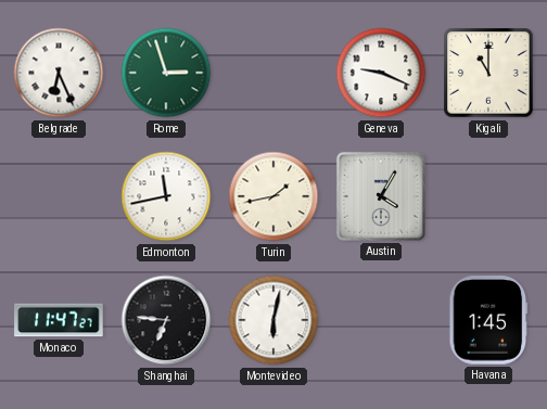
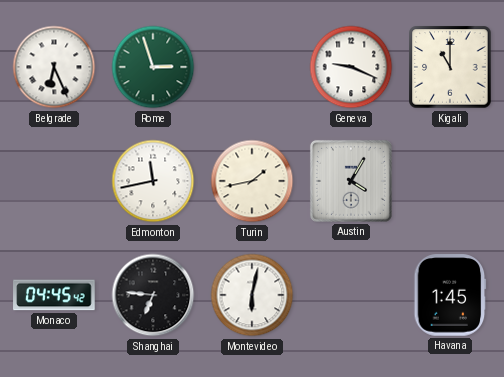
Monaco: 11:47 -> 04:45
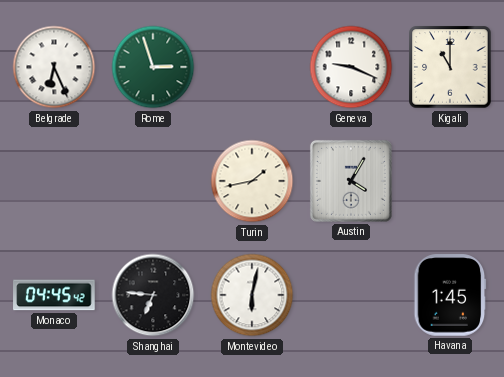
Edmonton: 11:43 -> none
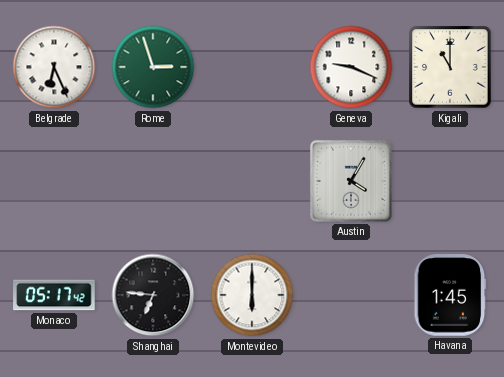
Turin: 1:43 -> none
Monaco: 04:45 -> 05:17
Montevideo: 6:02 -> 6:00
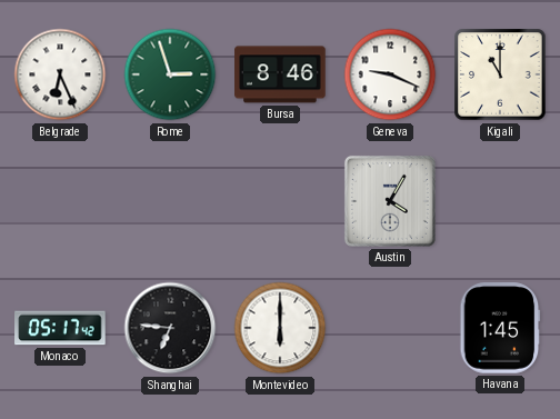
Bursa: none -> 8:46
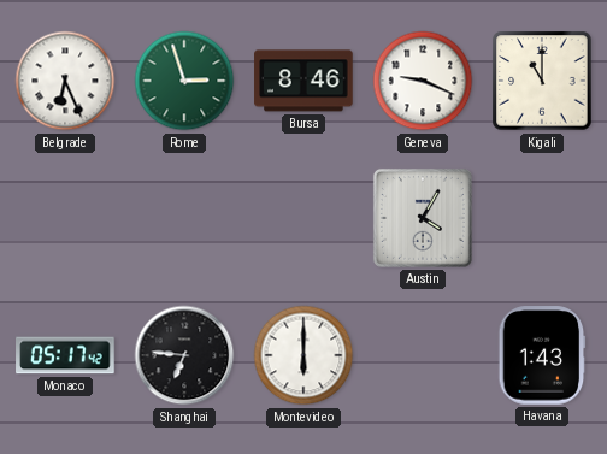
Havana: 1:45 -> 1:43
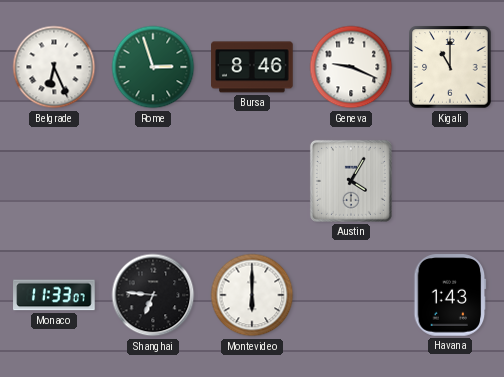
Monaco: 05:17 -> 11:33
